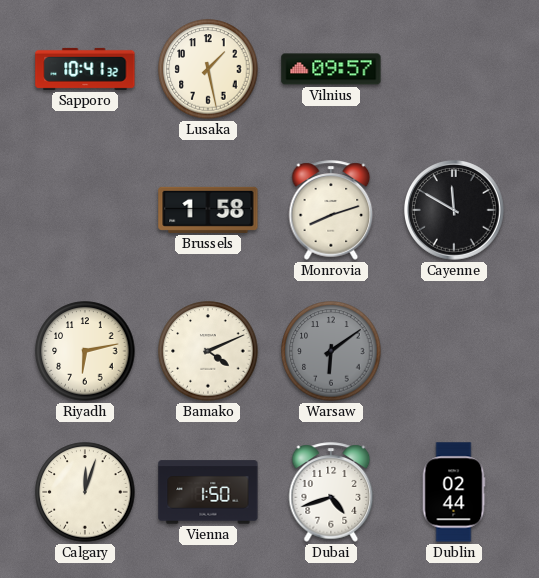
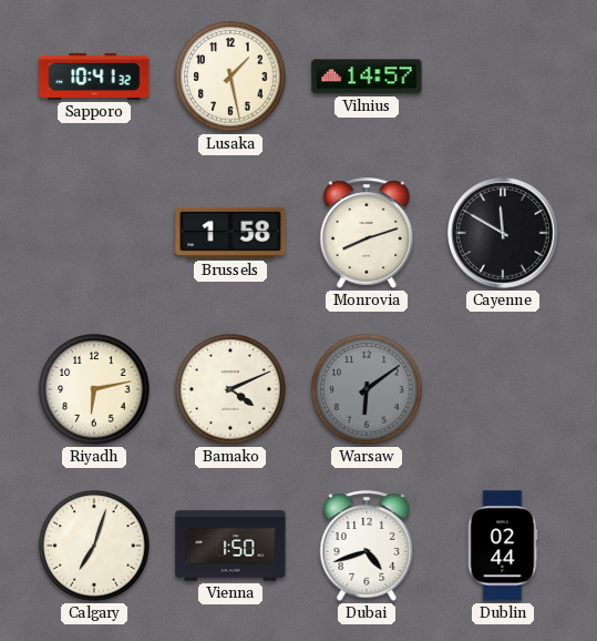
Vilnius: 09:57 -> 14:57
Calgary: 12:03 -> 7:03
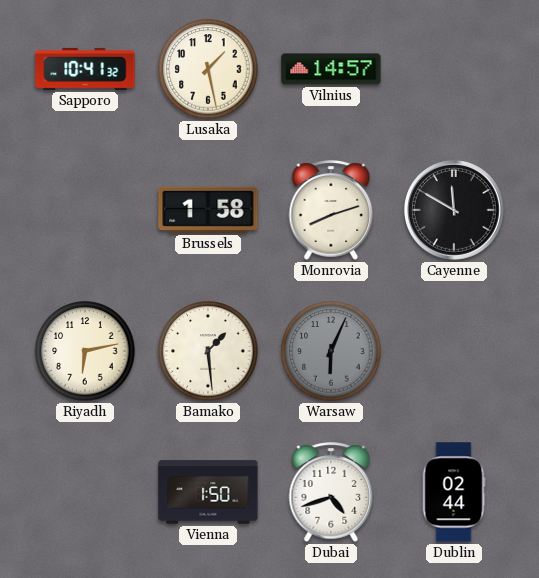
Bamako: 4:11 -> 1:29
Warsaw: 6:09 -> 6:04
Calgary: 7:03 -> none
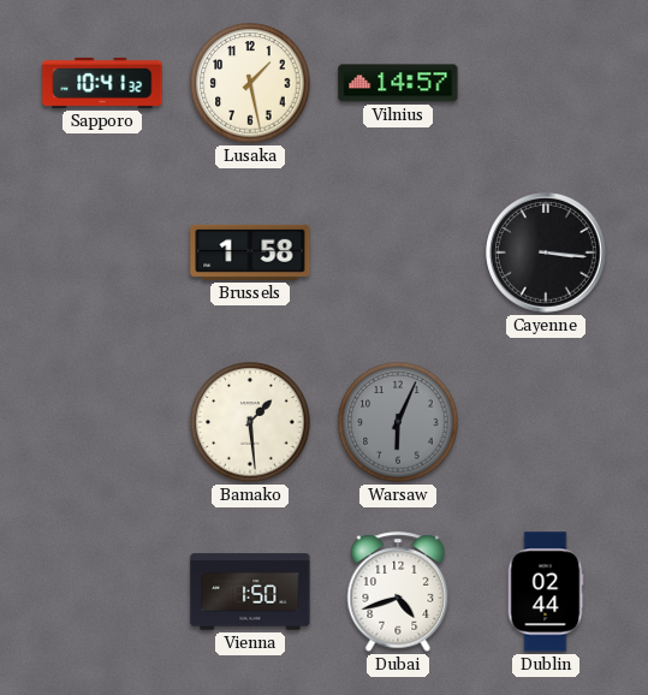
Monrovia: 8:12 -> none
Cayenne: 11:50 -> 3:16
Riyadh: 6:13 -> none
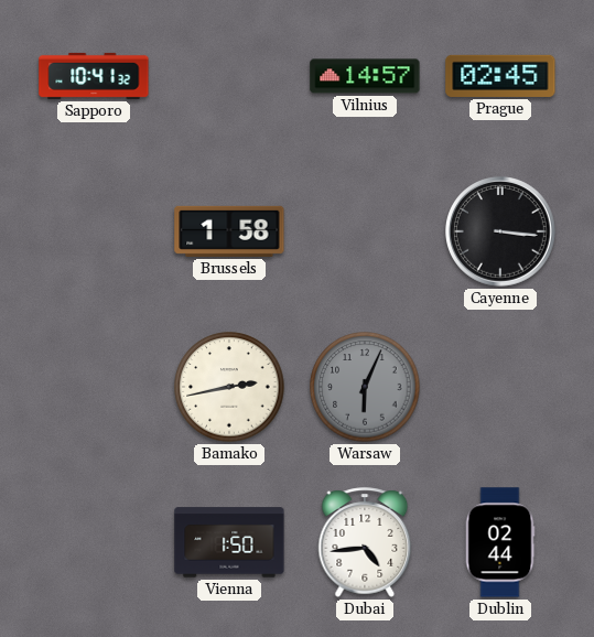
Lusaka: 1:28 -> none
Prague: none -> 02:45
Bamako: 1:29 -> 2:43
Dubai: 4:42 -> 4:44
